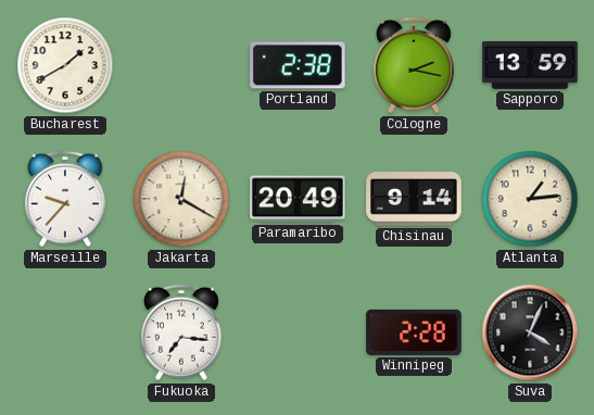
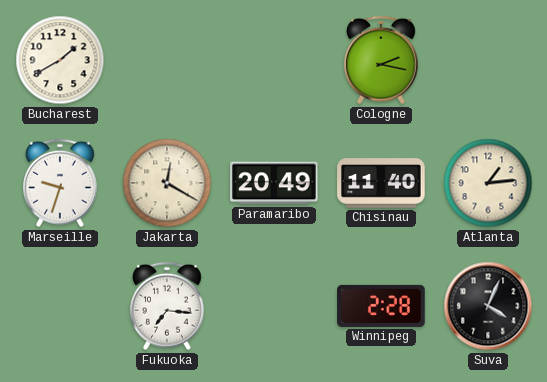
Portland: 2:38 -> none
Sapporo: 13:59 -> none
Marseille: 9:37 -> 9:33
Chisinau: 9:14 -> 11:40
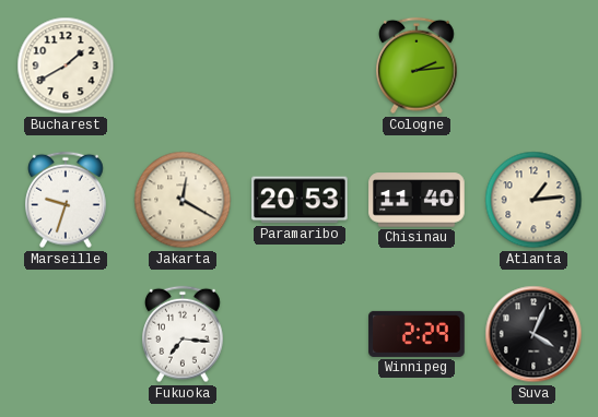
Cologne: 2:17 -> 2:14
Paramaribo: 20:49 -> 20:53
Winnipeg: 2:28 -> 2:29
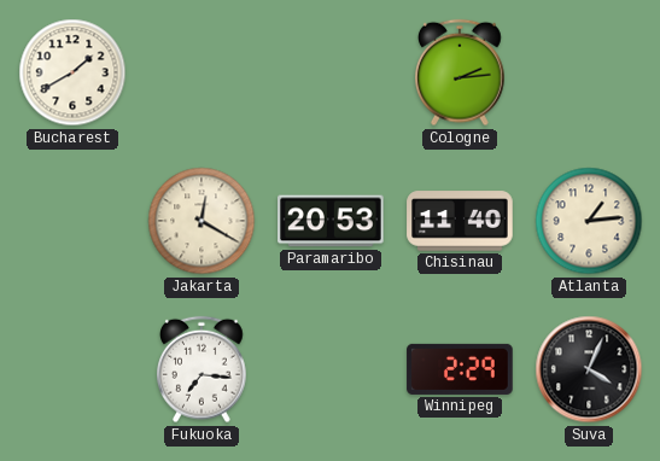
Marseille: 9:33 -> none
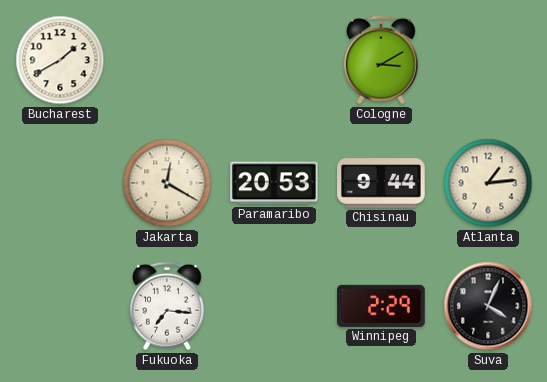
Cologne: 2:14 -> 3:10
Chisinau: 11:40 -> 9:44
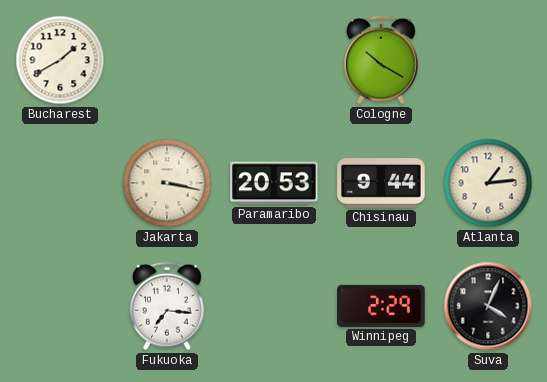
Cologne: 3:10 -> 10:20
Jakarta: 12:20 -> 3:17
